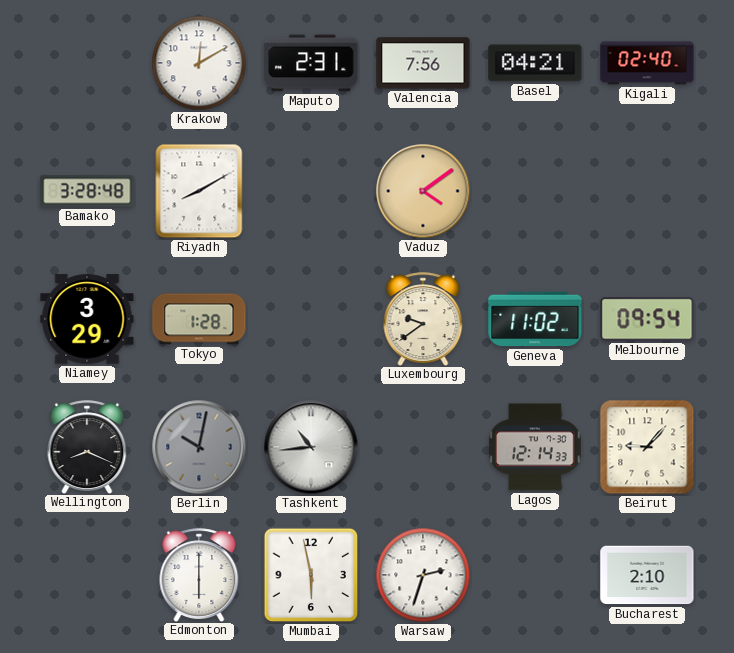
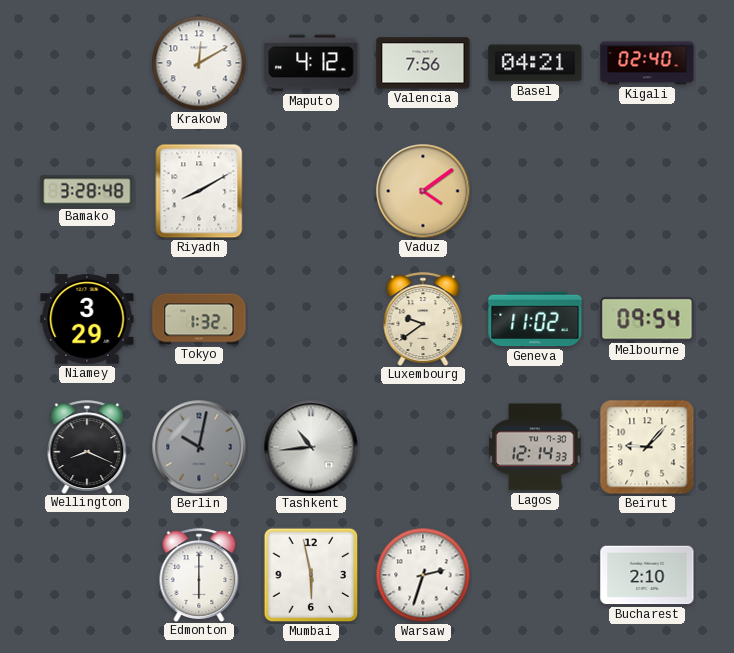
Maputo: 2:31 -> 4:12
Tokyo: 1:28 -> 1:32
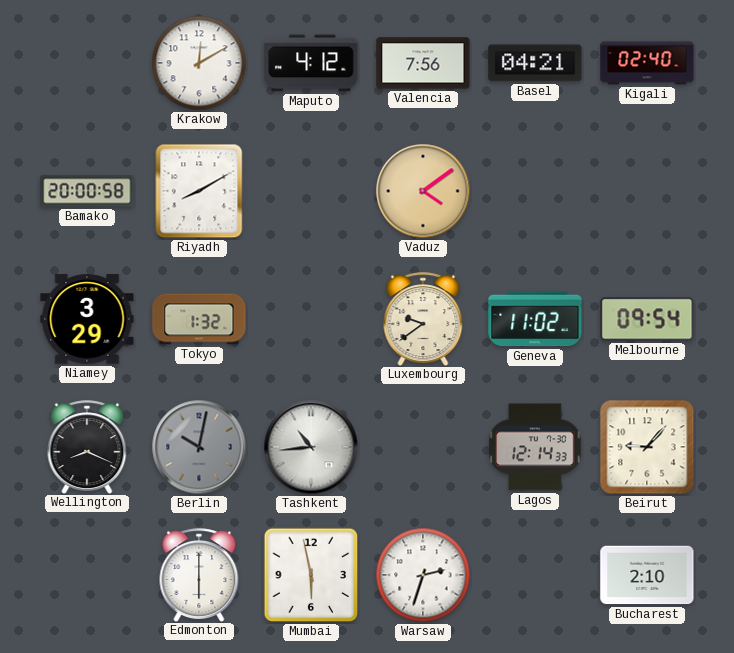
Bamako: 3:28 -> 20:00
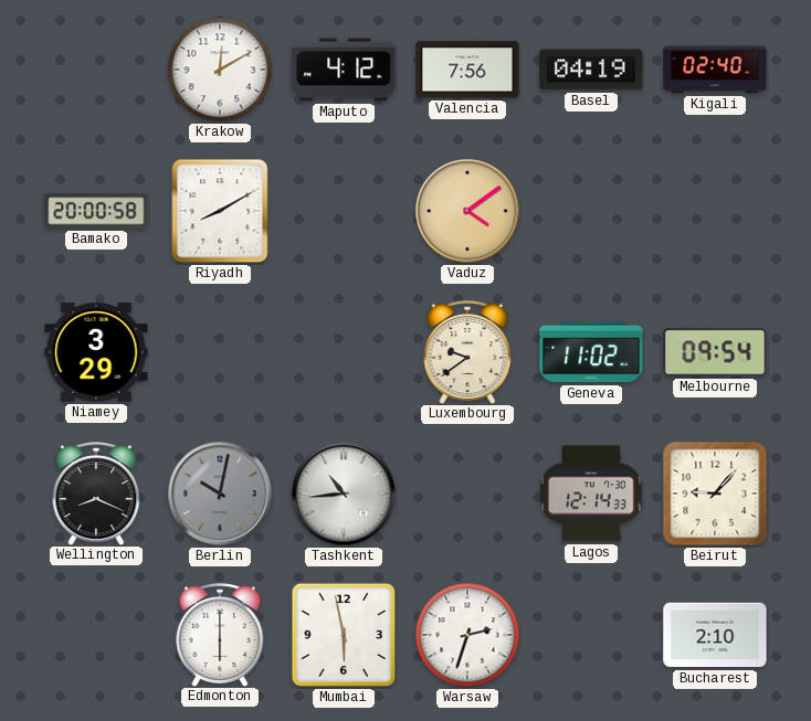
Basel: 04:21 -> 04:19
Tokyo: 1:32 -> none
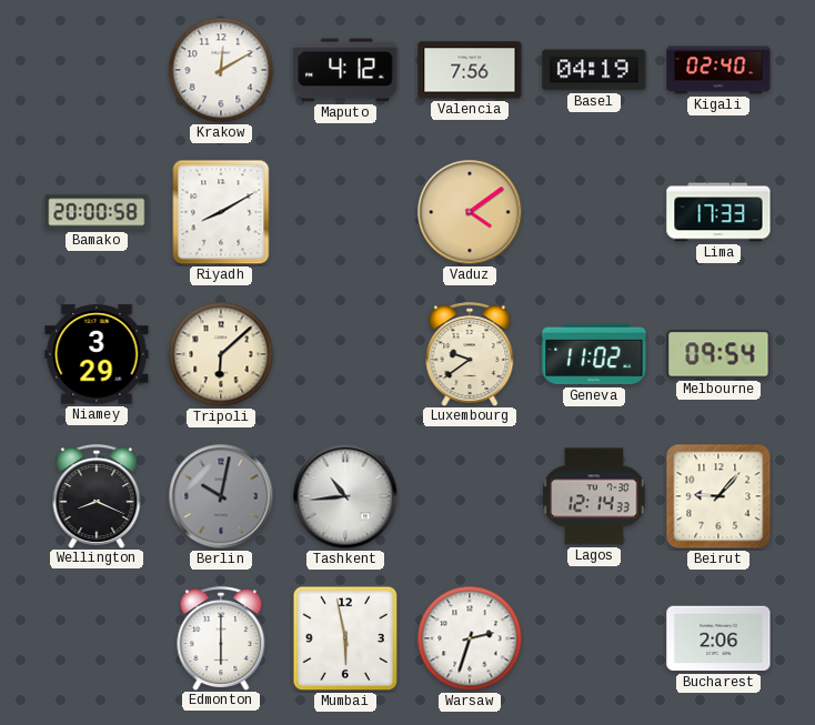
Lima: none -> 17:33
Tripoli: none -> 6:08
Bucharest: 2:10 -> 2:06
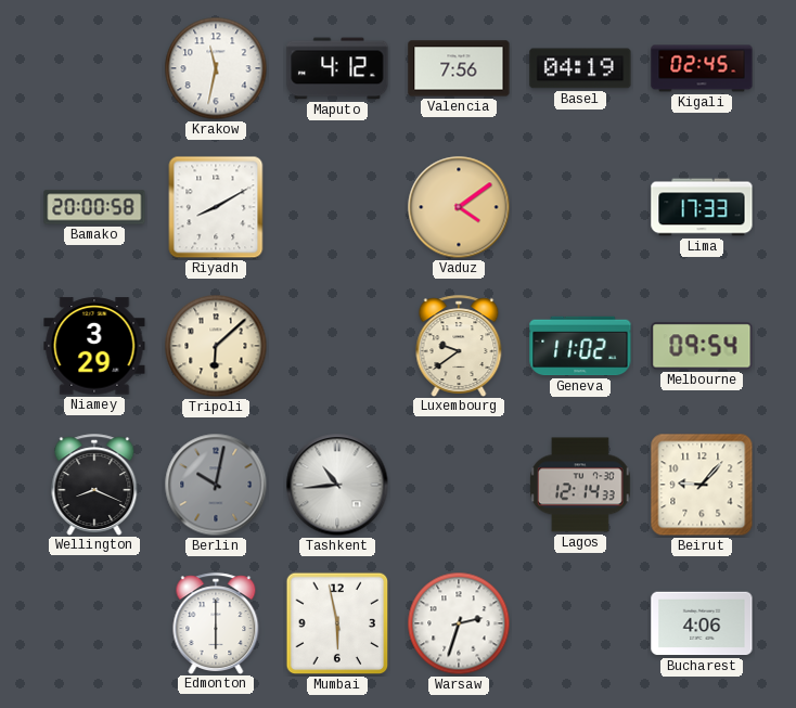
Krakow: 12:10 -> 11:32
Kigali: 02:40 -> 02:45
Bucharest: 2:06 -> 4:06
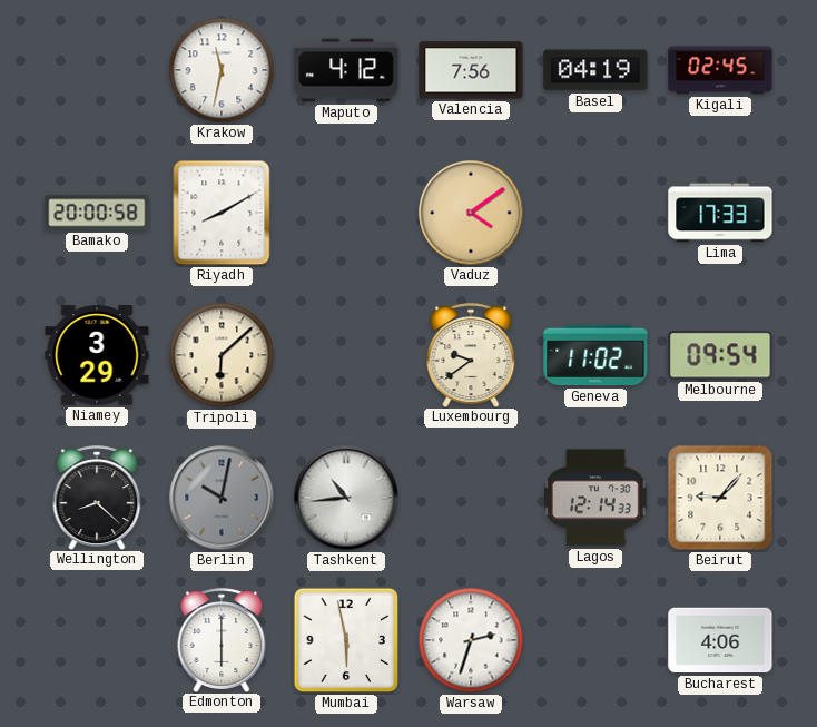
Wellington: 8:19 -> 8:22
